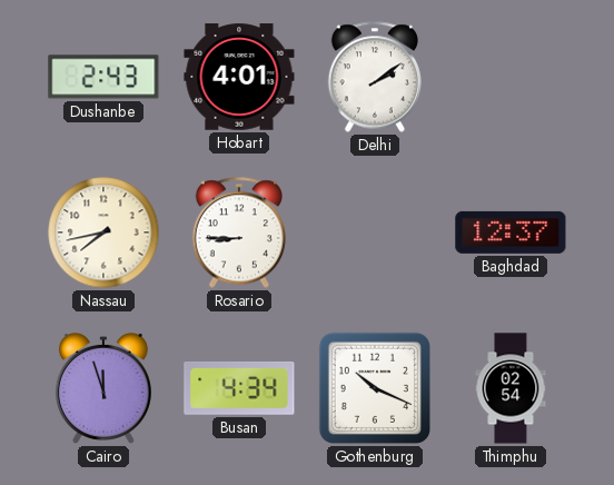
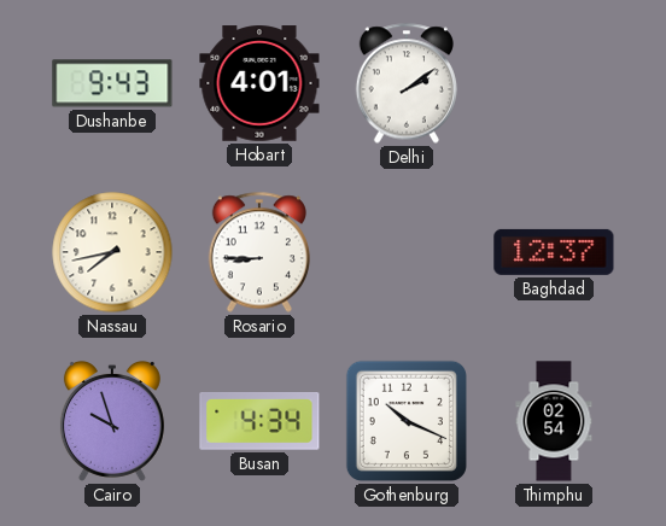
Dushanbe: 2:43 -> 9:43
Cairo: 11:57 -> 9:57
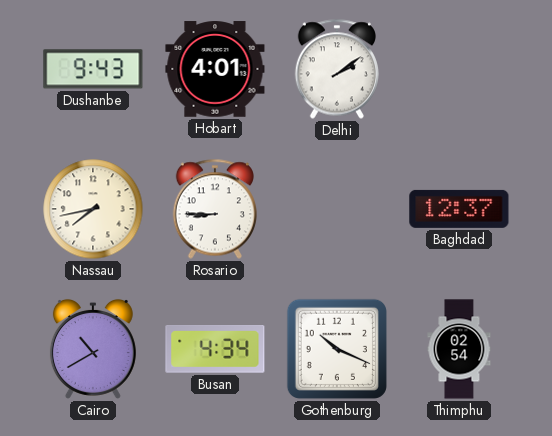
Cairo: 9:57 -> 10:40
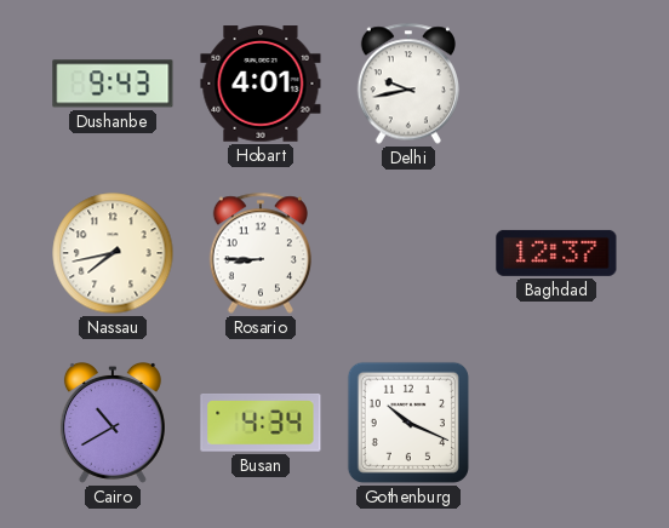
Delhi: 2:09 -> 9:43
Thimphu: 02:54 -> none
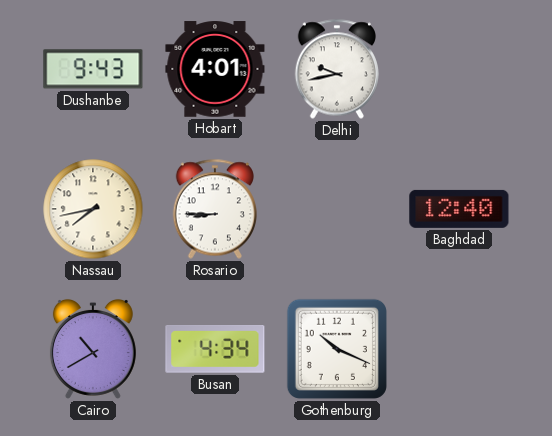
Baghdad: 12:37 -> 12:40
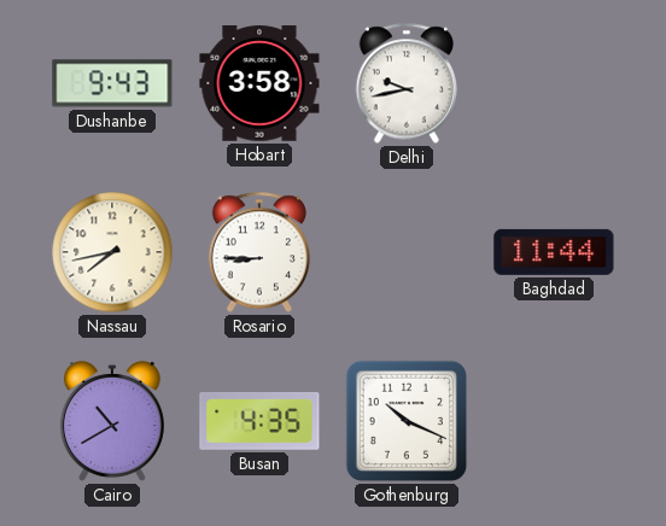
Hobart: 4:01 -> 3:58
Baghdad: 12:40 -> 11:44
Busan: 4:34 -> 4:35
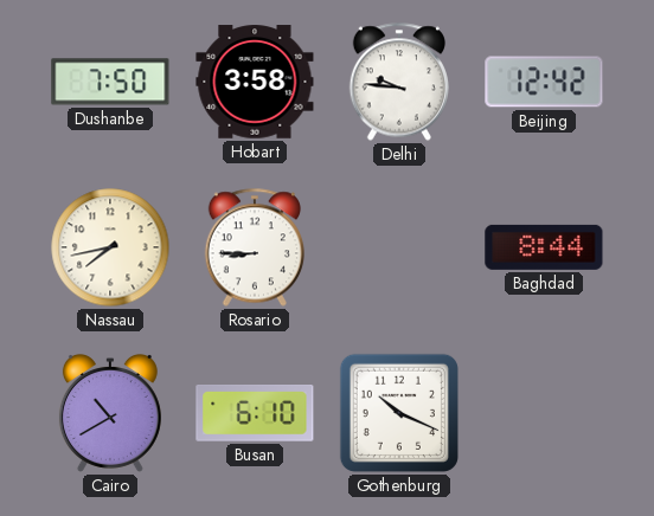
Dushanbe: 9:43 -> 7:50
Delhi: 9:43 -> 9:46
Beijing: none -> 12:42
Baghdad: 11:44 -> 8:44
Busan: 4:35 -> 6:10
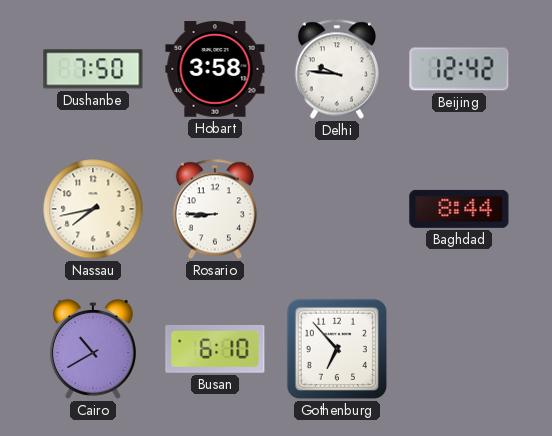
Gothenburg: 10:19 -> 6:53
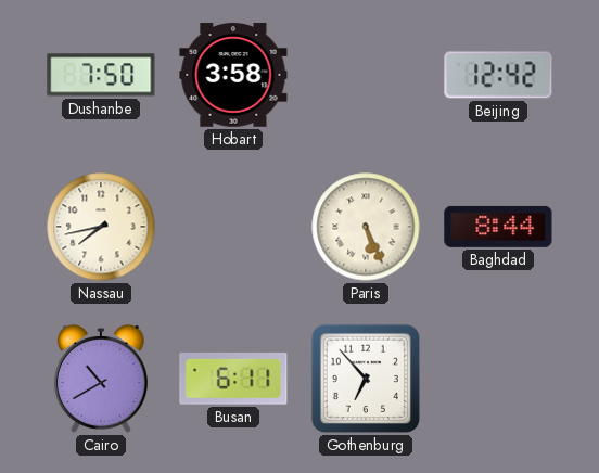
Delhi: 9:46 -> none
Rosario: 8:45 -> none
Paris: none -> 5:26
Busan: 6:10 -> 6:11
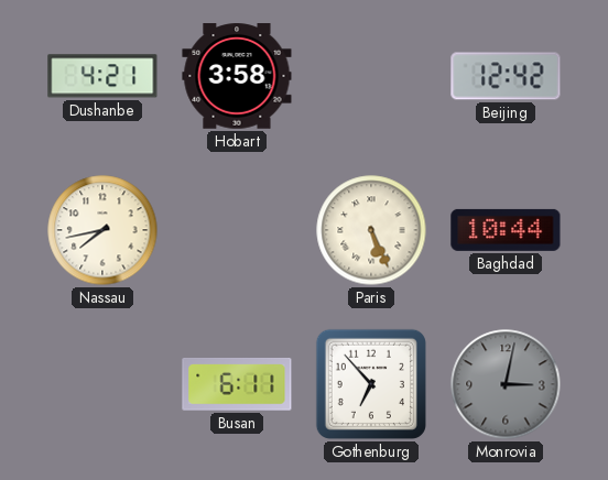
Dushanbe: 7:50 -> 4:21
Baghdad: 8:44 -> 10:44
Cairo: 10:40 -> none
Monrovia: none -> 3:02
